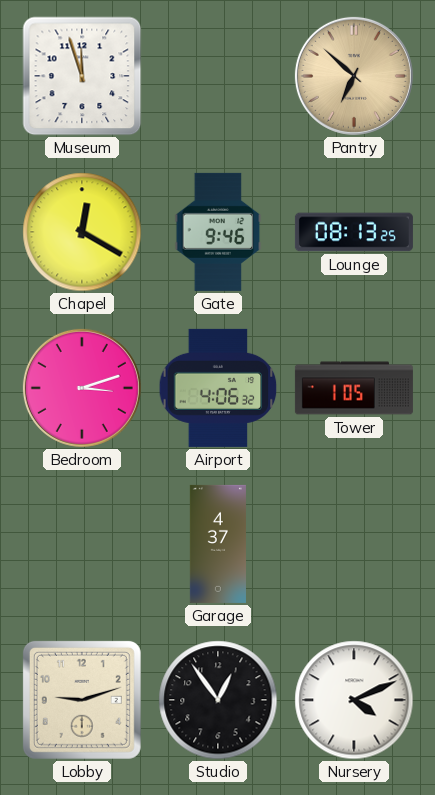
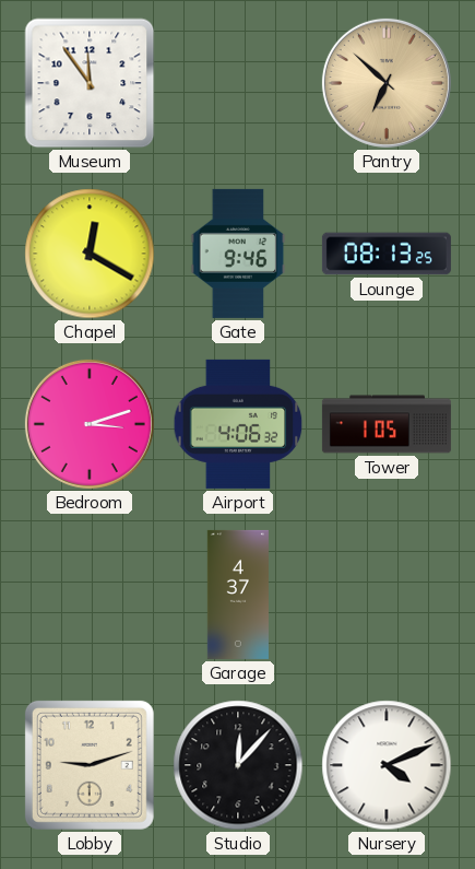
Museum: 11:57 -> 11:54
Studio: 12:54 -> 12:07
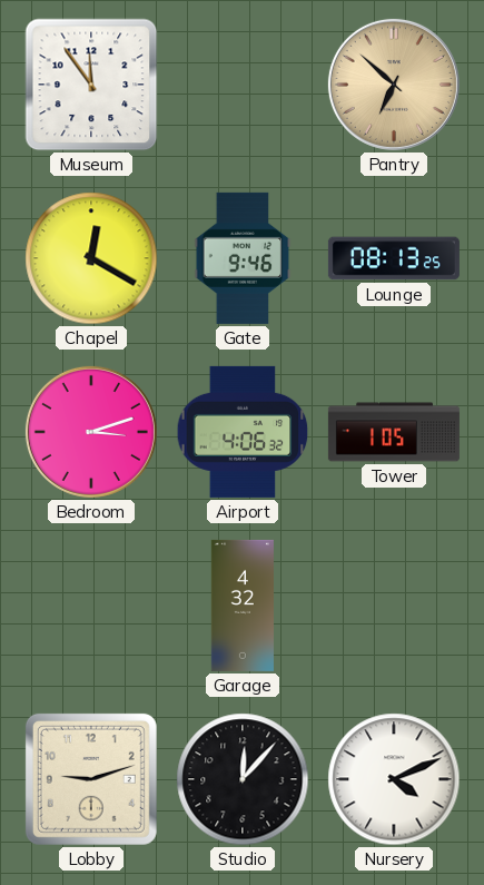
Garage: 4:37 -> 4:32
